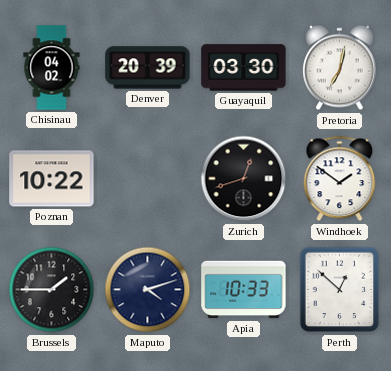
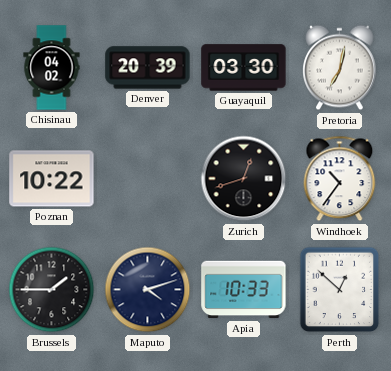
Windhoek: 1:51 -> 10:36
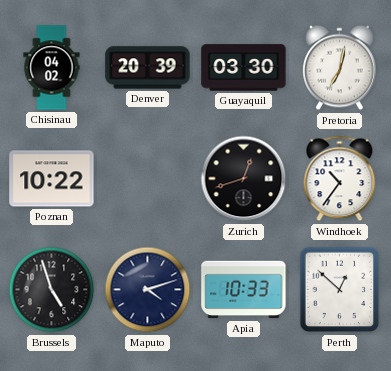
Brussels: 1:45 -> 4:57
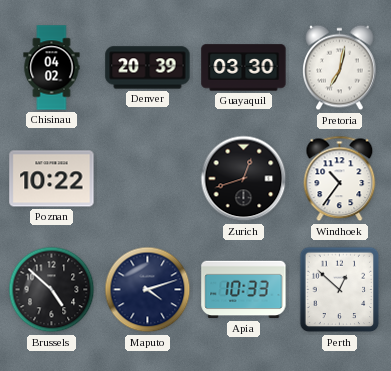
Brussels: 4:57 -> 4:52
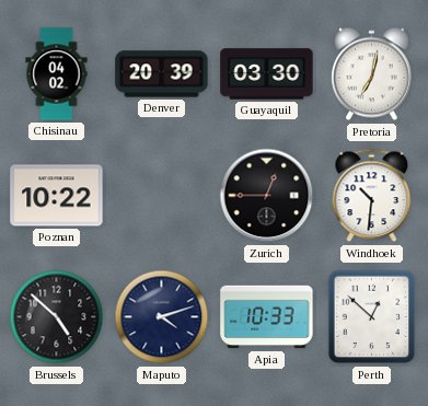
Zurich: 12:42 -> 12:45
Windhoek: 10:36 -> 10:31
